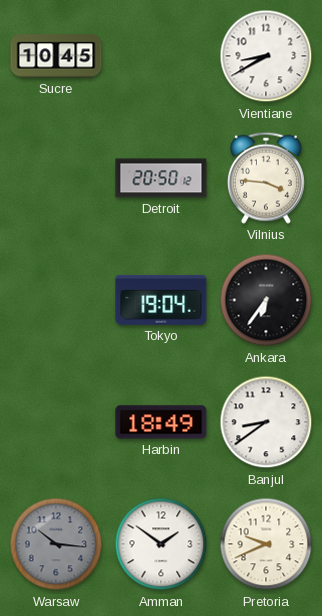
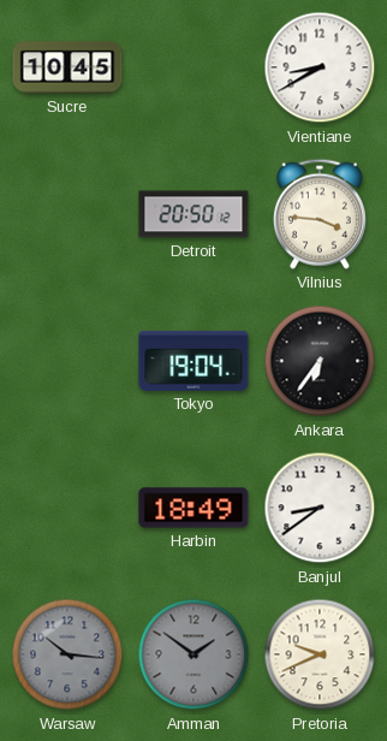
Amman dial: white -> grey
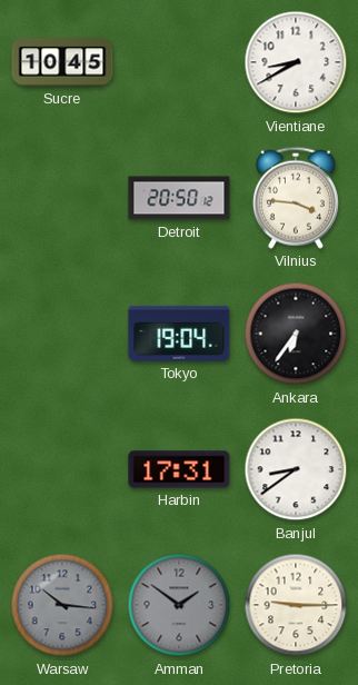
Harbin: 18:49 -> 17:31
Pretoria: 9:41 -> 9:15
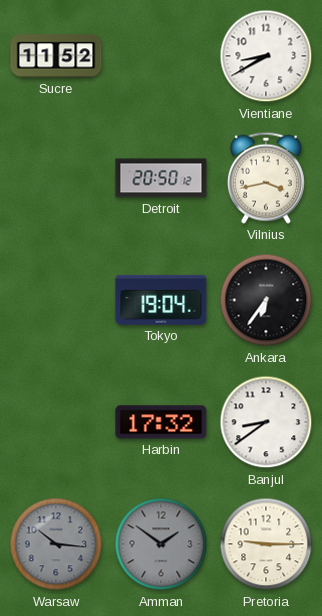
Sucre: 10:45 -> 11:52
Vilnius: 3:46 -> 3:43
Harbin: 17:31 -> 17:32
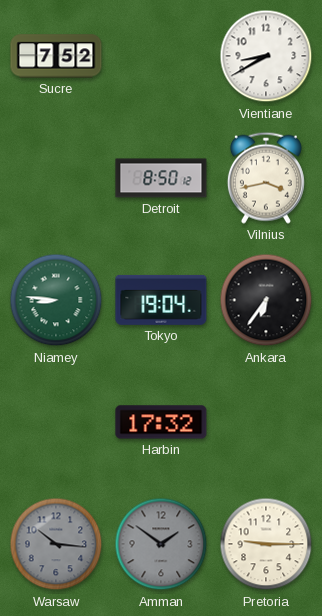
Sucre: 11:52 -> 7:52
Detroit: 20:50 -> 8:50
Niamey: none -> 8:46
Banjul: 8:39 -> none
